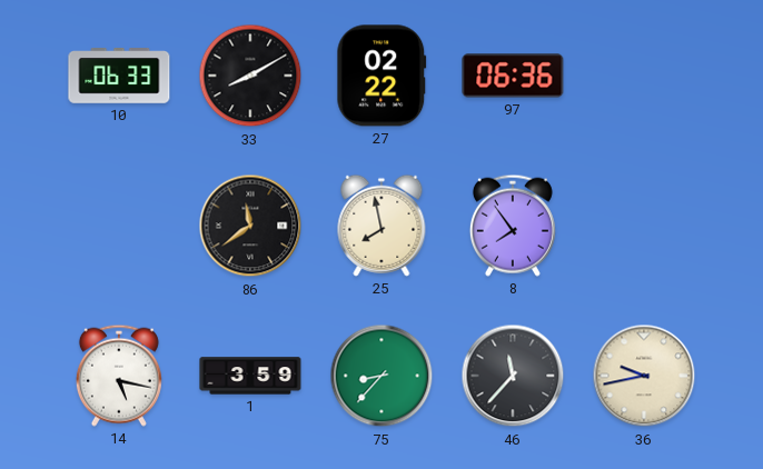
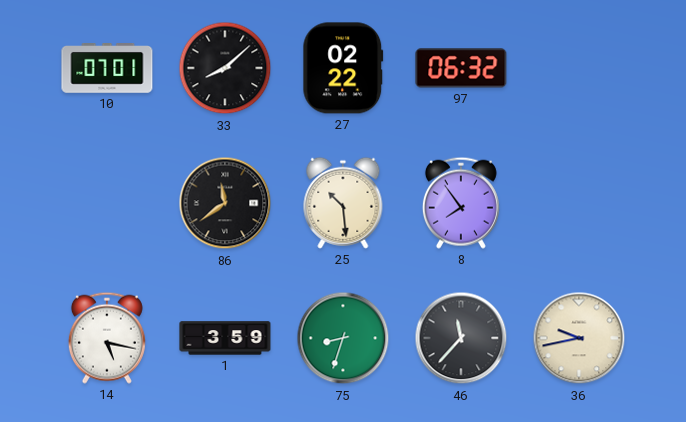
10: 06:33 -> 07:01
33: 8:10 -> 8:08
97: 06:36 -> 06:32
25: 7:58 -> 10:29
75: 8:37 -> 8:33
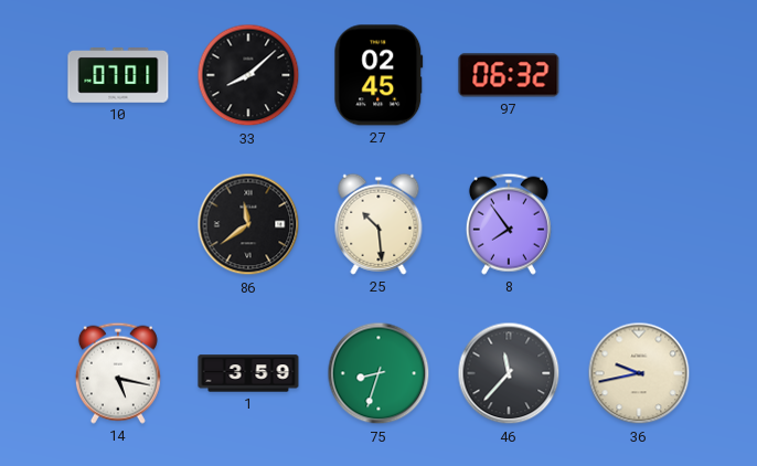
27: 02:22 -> 02:45
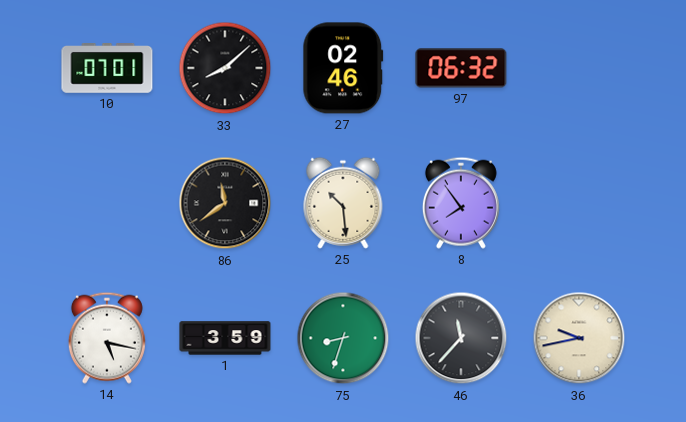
27: 02:45 -> 02:46
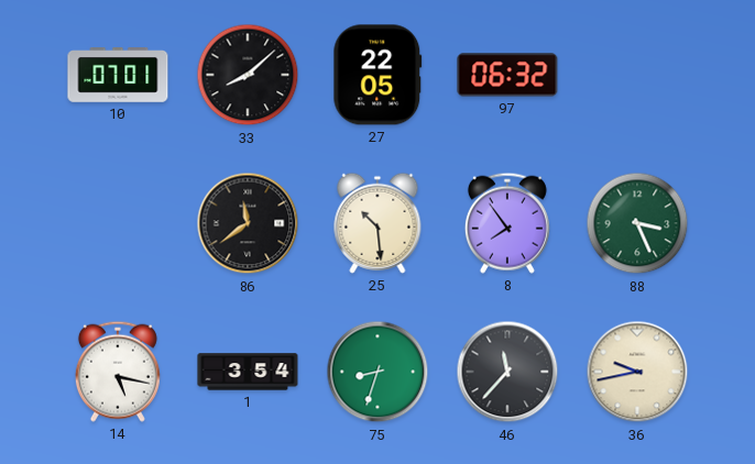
27: 02:46 -> 22:05
88: none -> 3:26
1: 3:59 -> 3:54
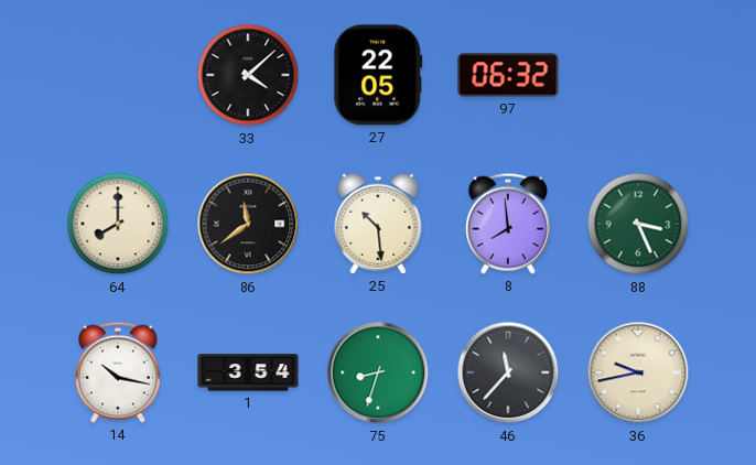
10: 07:01 -> none
33: 8:08 -> 4:08
64: none -> 8:00
8: 7:54 -> 7:59
14: 5:17 -> 10:17
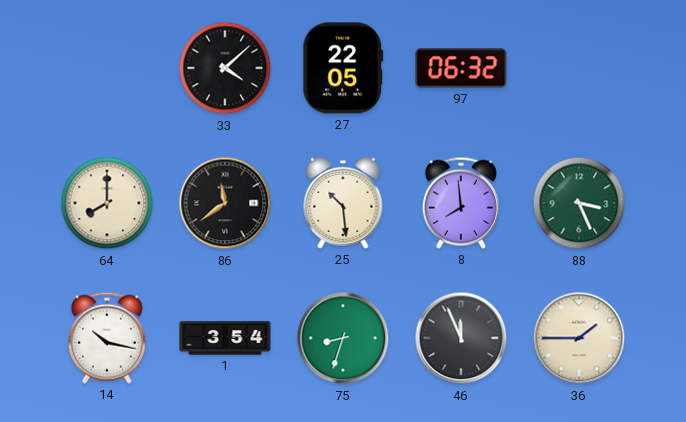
46: 11:37 -> 11:56
36: 9:43 -> 1:45
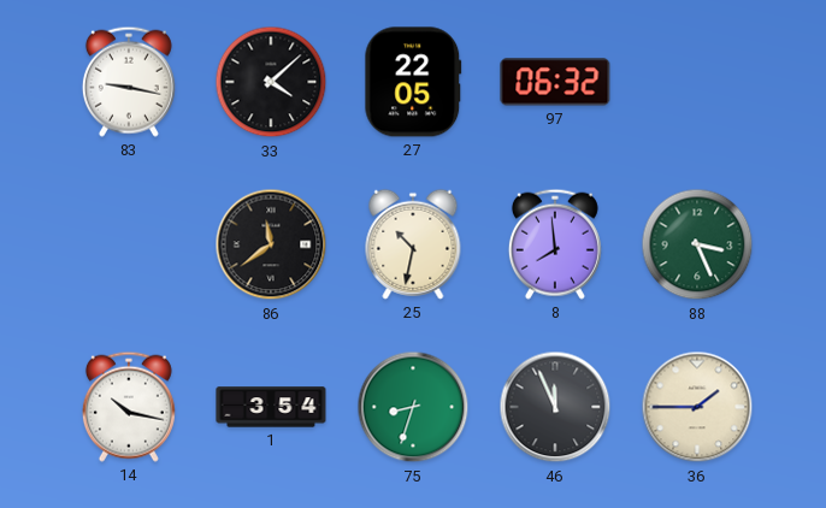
83: none -> 9:17
64: 8:00 -> none
25: 10:29 -> 10:32
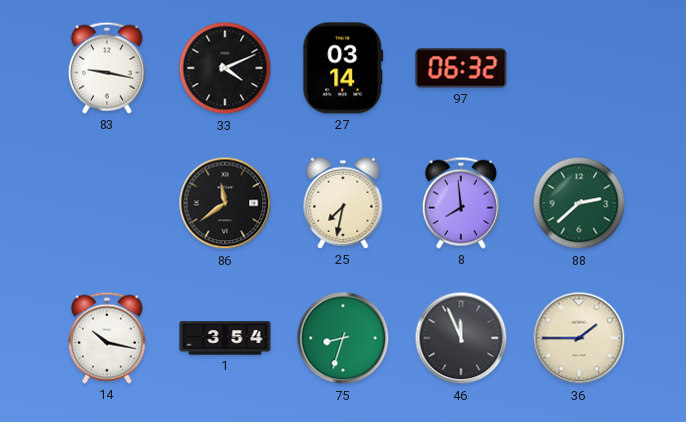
33: 4:08 -> 4:11
27: 22:05 -> 03:14
25: 10:32 -> 7:32
88: 3:26 -> 2:38
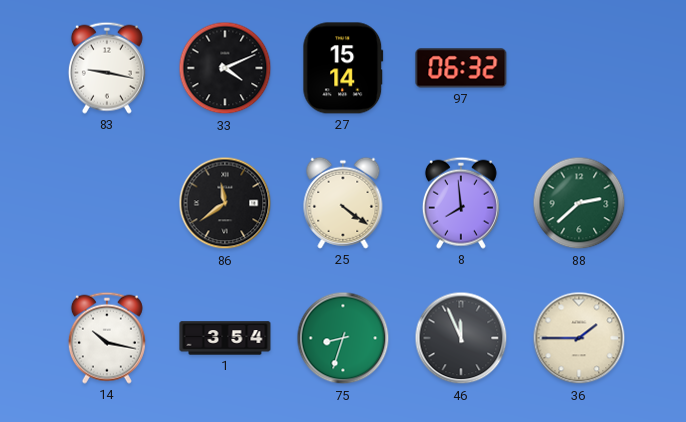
27: 03:14 -> 15:14
25: 7:32 -> 4:21
